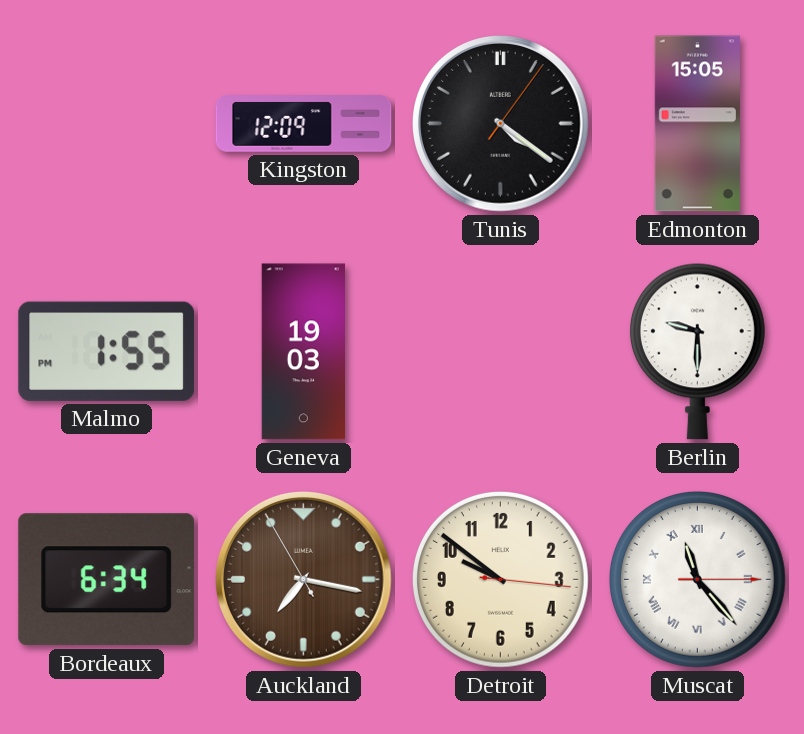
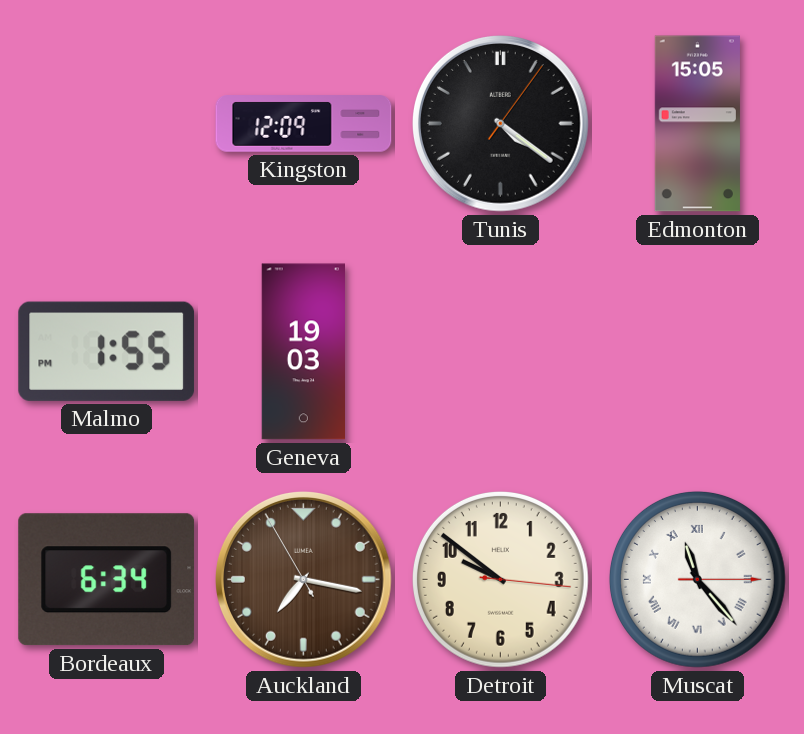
Berlin: 9:30 -> none
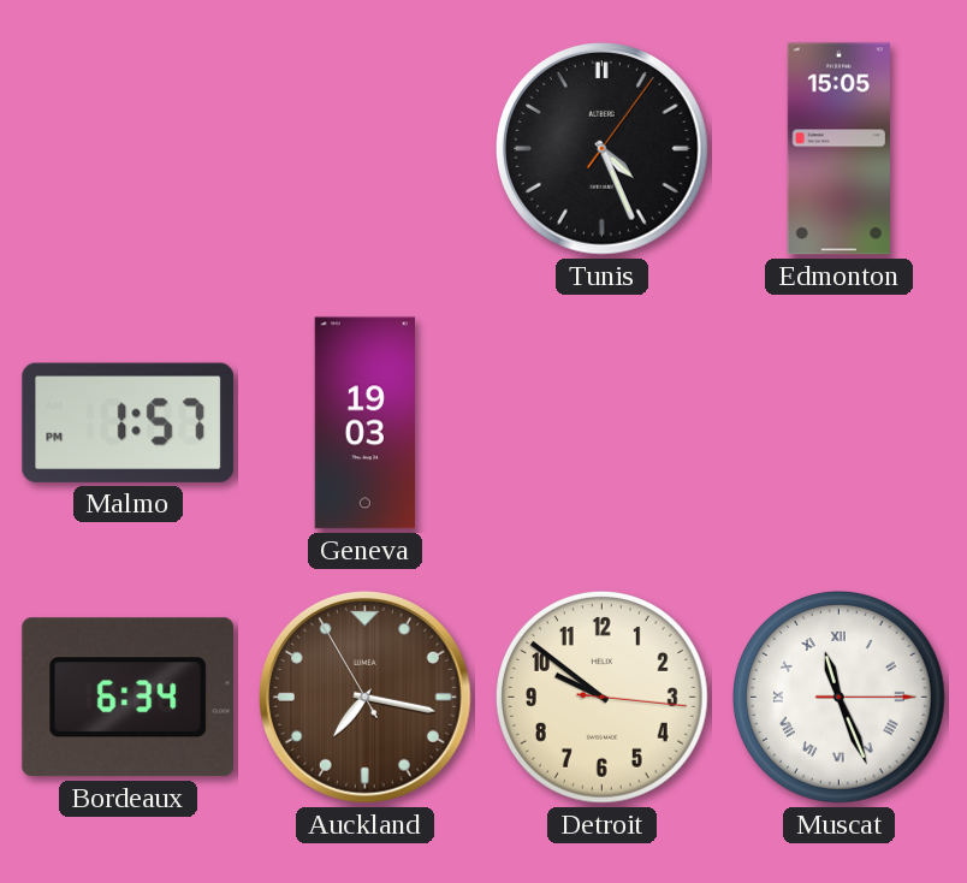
Kingston: 12:09 -> none
Tunis: 4:21 -> 4:26
Malmo: 1:55 -> 1:57
Muscat: 11:23 -> 11:26
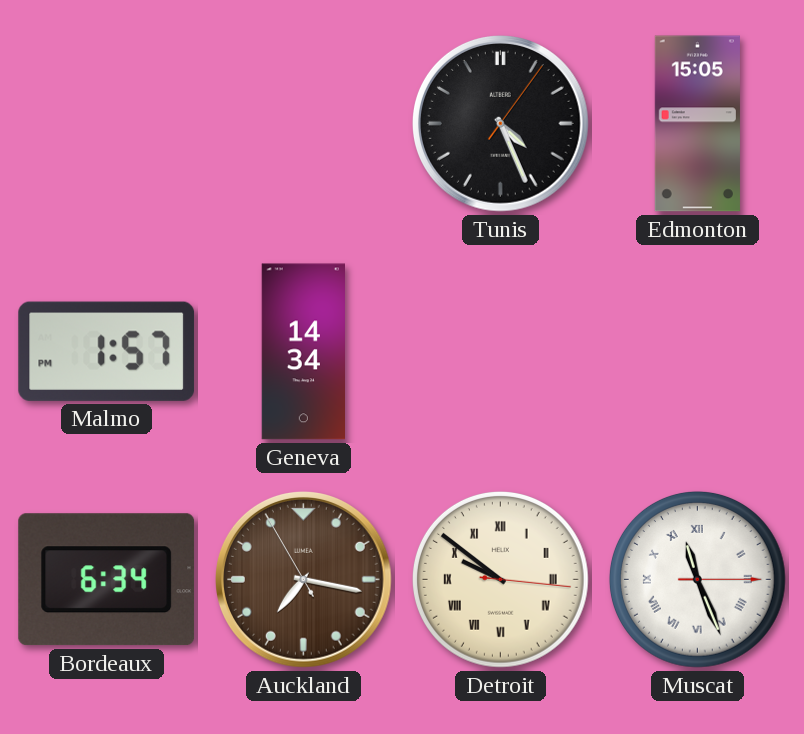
Geneva: 19:03 -> 14:34
Detroit numerals: Arabic -> Roman
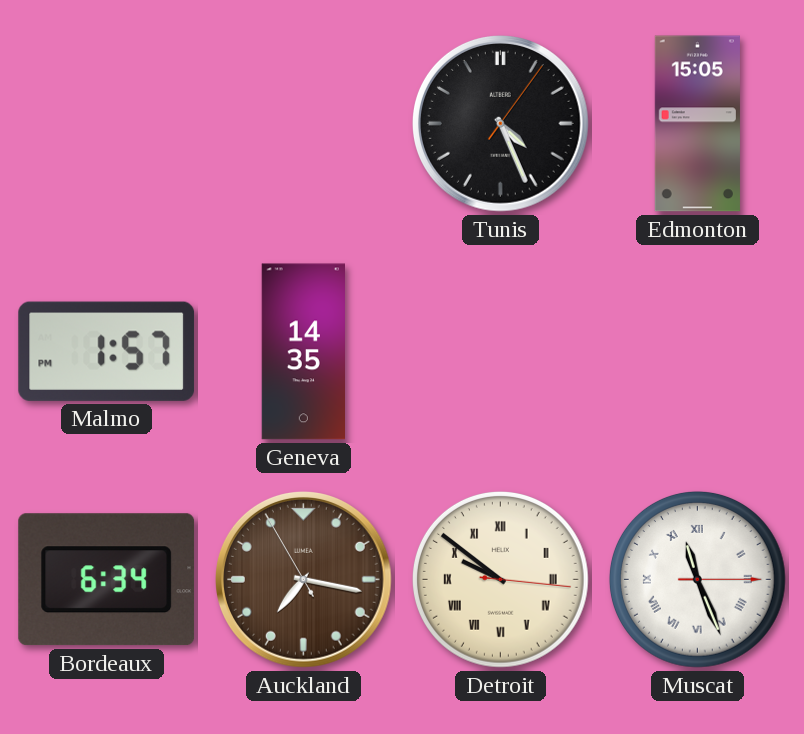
Geneva: 14:34 -> 14:35
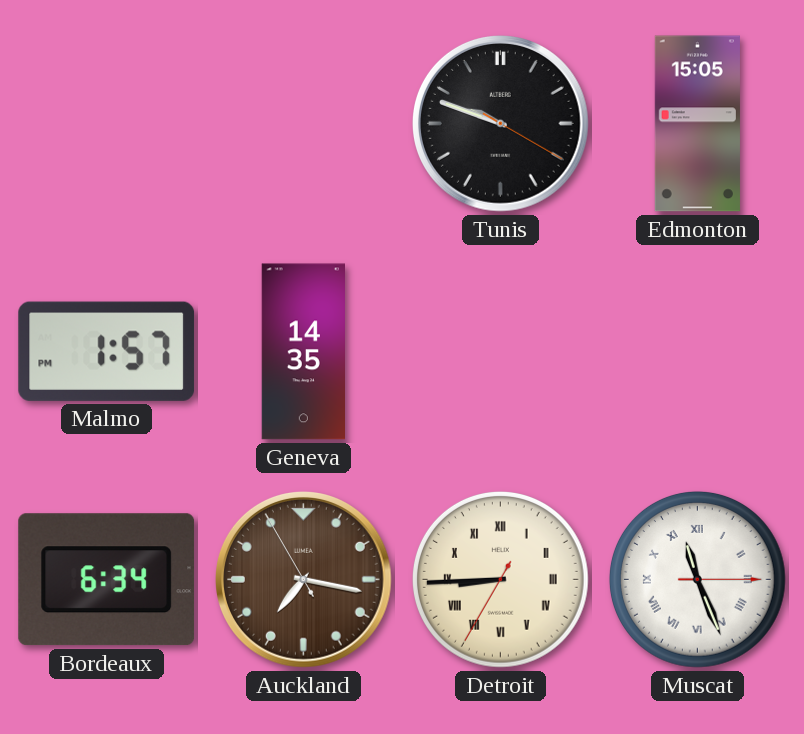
Tunis: 4:26 -> 9:48
Detroit: 9:51 -> 8:44
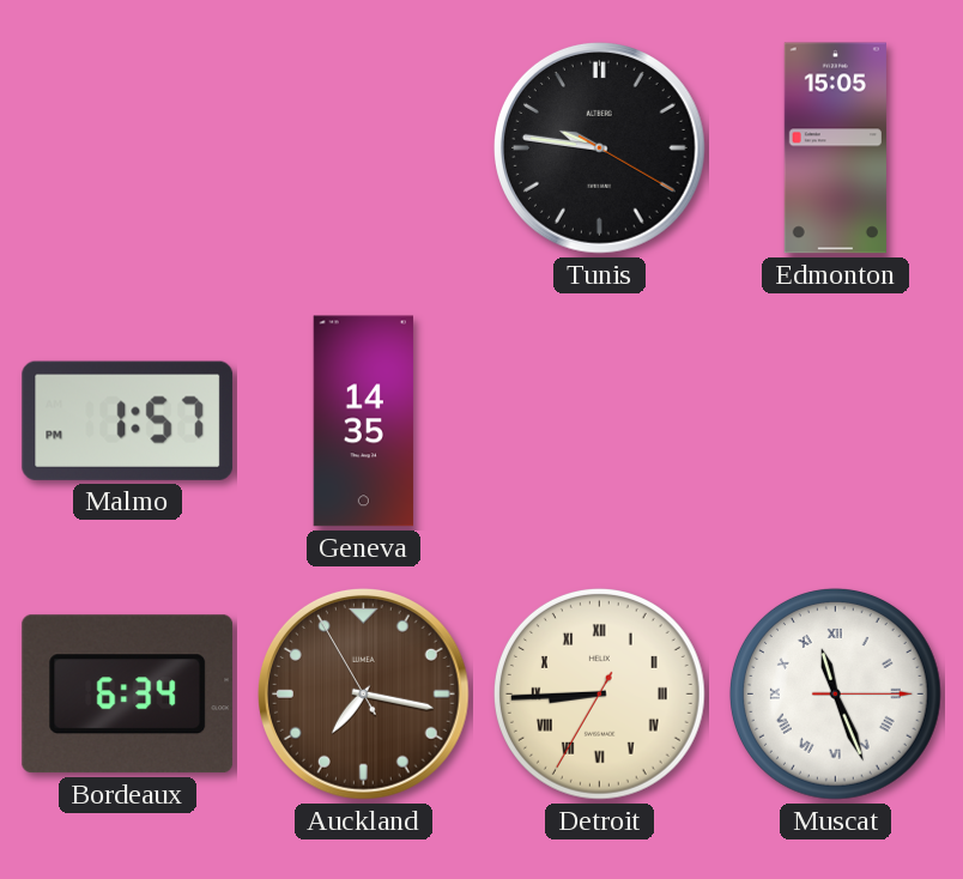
Tunis: 9:48 -> 9:46
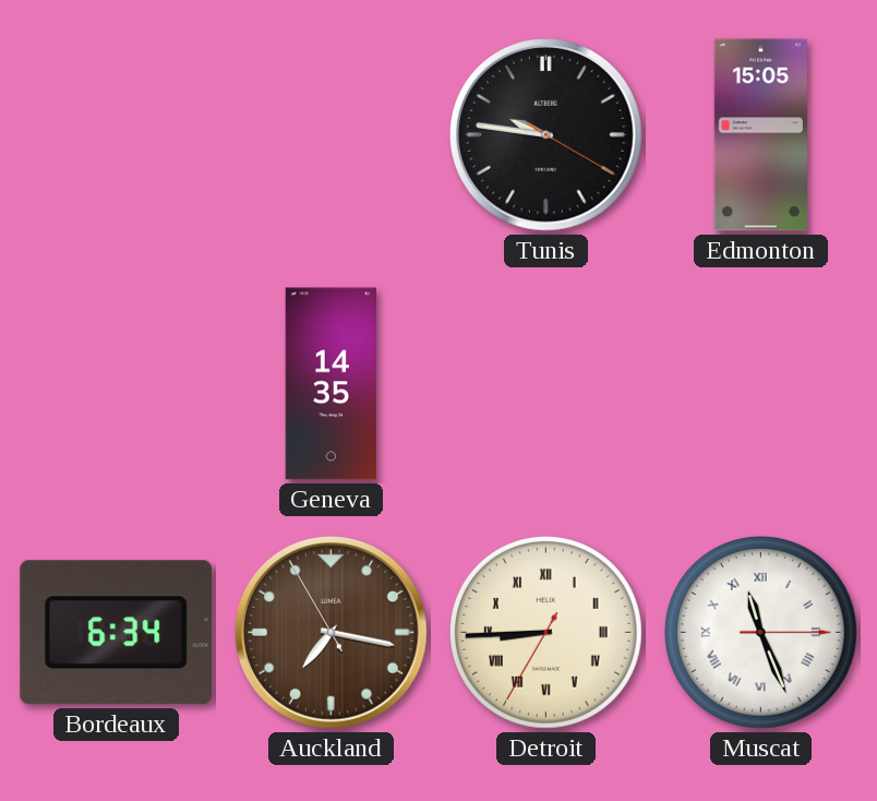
Malmo: 1:57 -> none
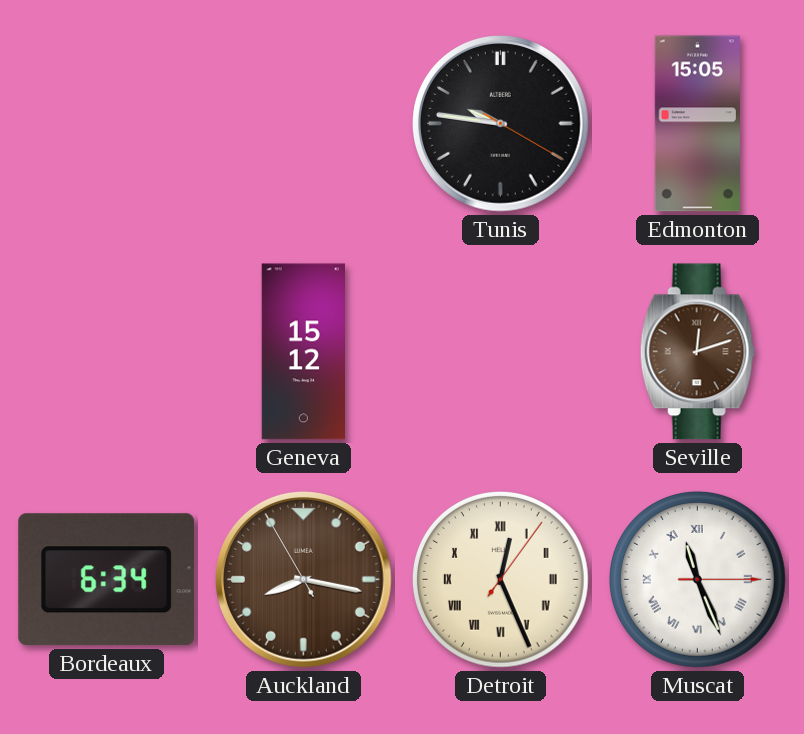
Geneva: 14:35 -> 15:12
Seville: none -> 12:12
Auckland: 7:16 -> 8:16
Detroit: 8:44 -> 12:26
